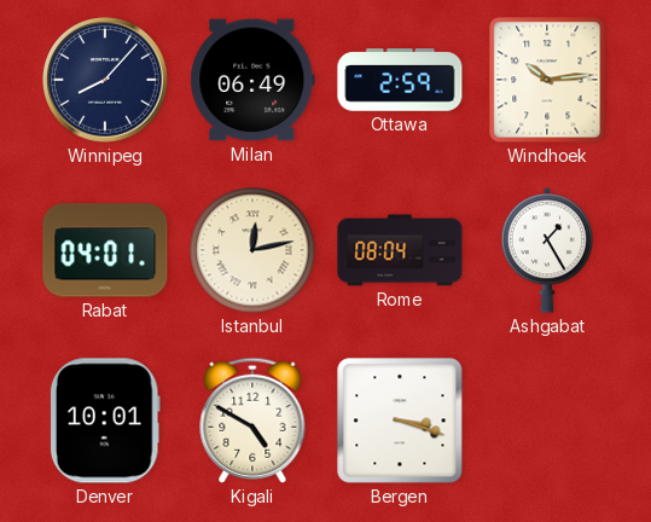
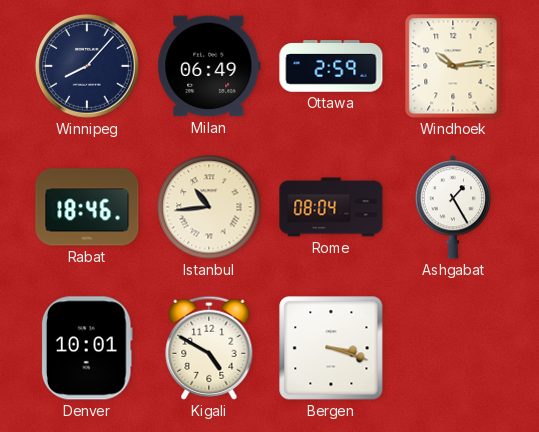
Rabat: 04:01 -> 18:46
Istanbul: 12:13 -> 10:44
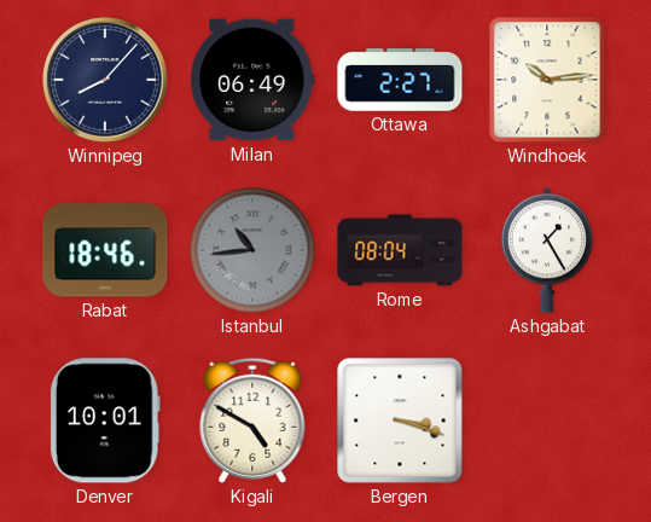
Ottawa: 2:59 -> 2:27
Istanbul dial: cream -> grey
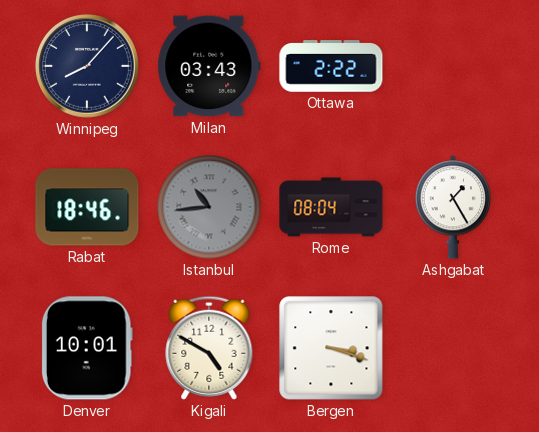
Milan: 06:49 -> 03:43
Ottawa: 2:27 -> 2:22
Windhoek: 10:14 -> none
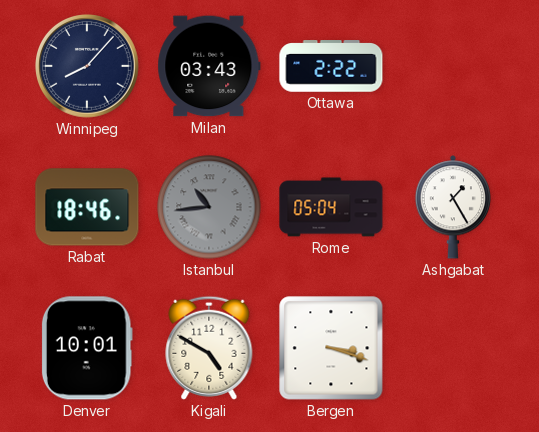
Rome: 08:04 -> 05:04
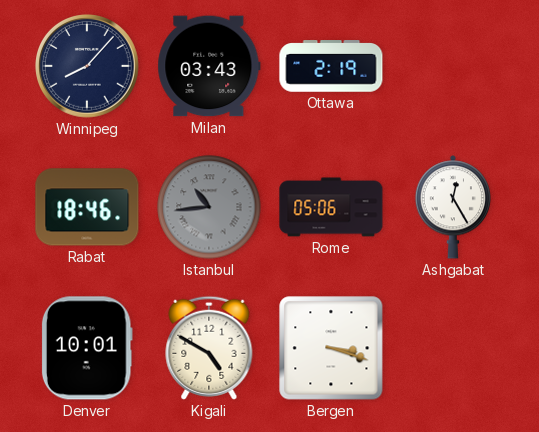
Ottawa: 2:22 -> 2:19
Rome: 05:04 -> 05:06
Ashgabat: 1:25 -> 12:25
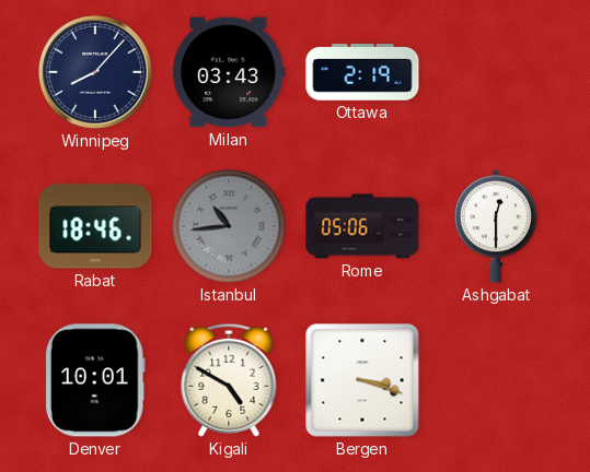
Ashgabat: 12:25 -> 12:30
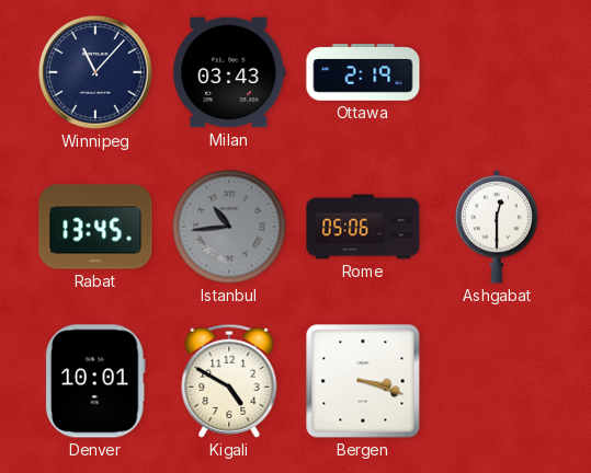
Winnipeg: 8:07 -> 11:07
Rabat: 18:46 -> 13:45
